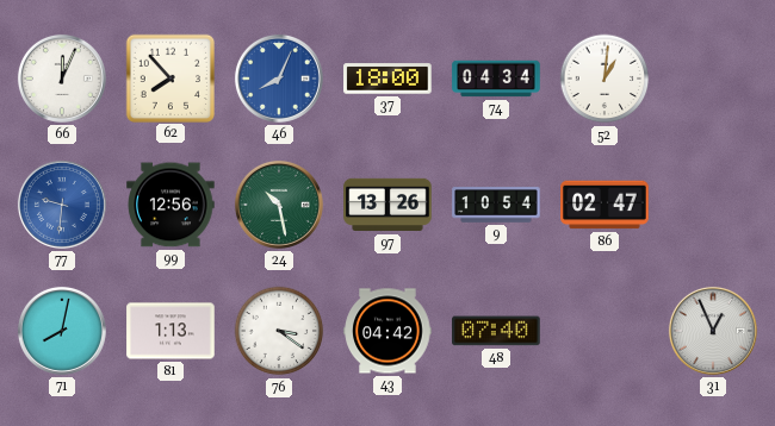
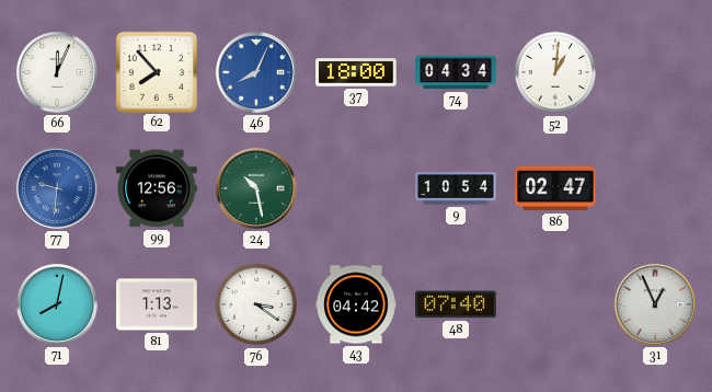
97: 13:26 -> none
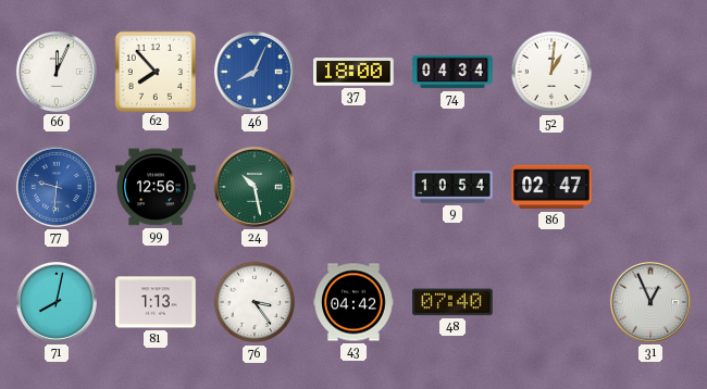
76: 3:21 -> 3:24
